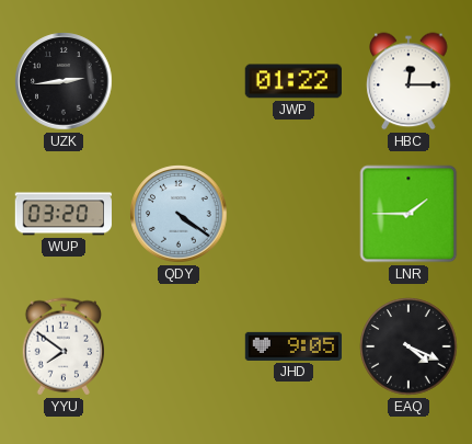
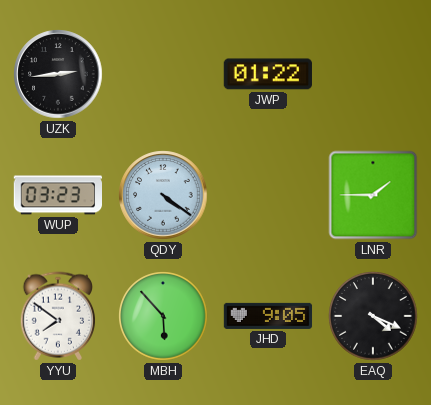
HBC: 12:15 -> none
WUP: 03:20 -> 03:23
MBH: none -> 5:53
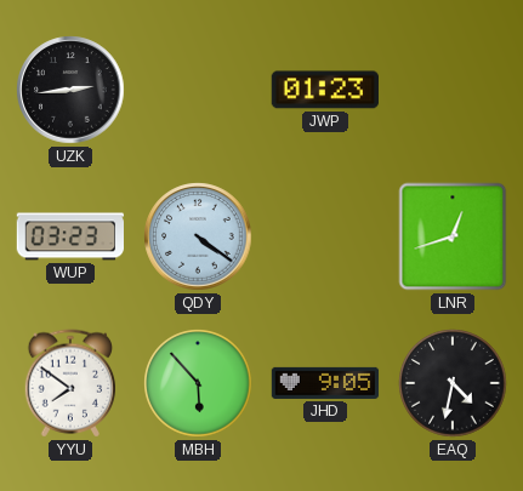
JWP: 01:22 -> 01:23
LNR: 1:45 -> 12:42
EAQ: 4:19 -> 4:32
